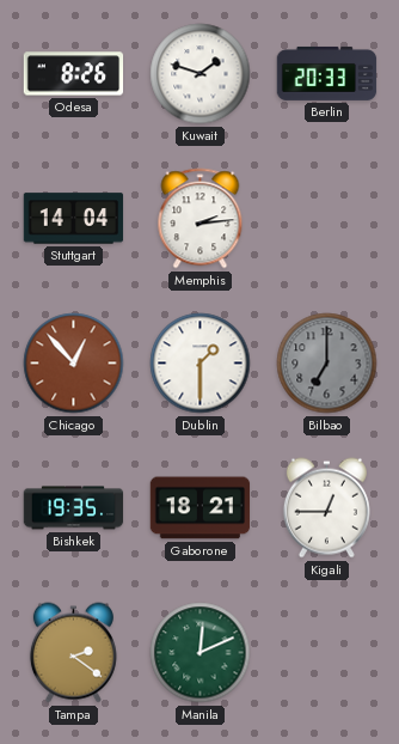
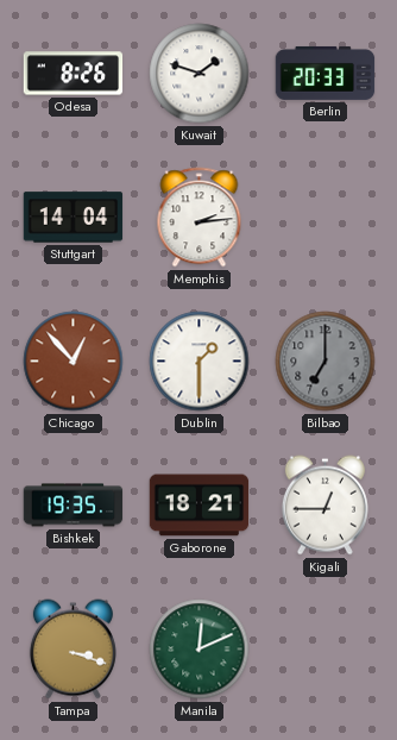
Tampa: 2:21 -> 3:18
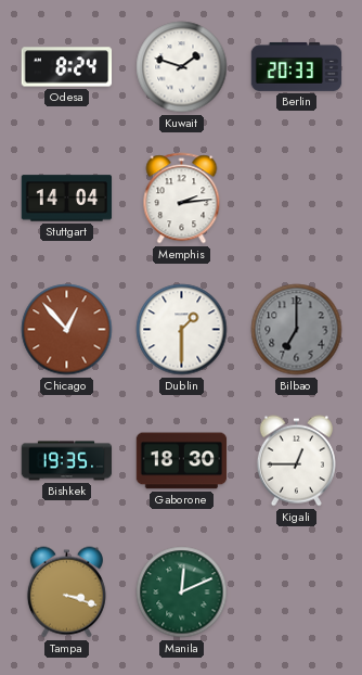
Odesa: 8:26 -> 8:24
Gaborone: 18:21 -> 18:30
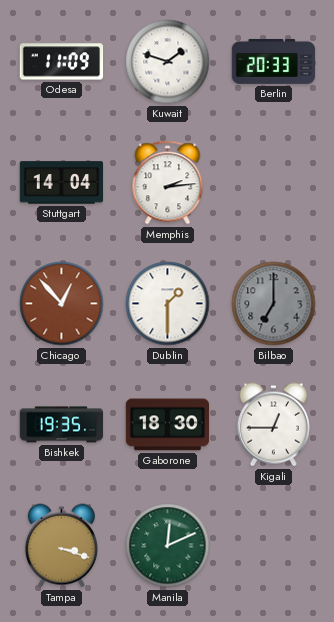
Odesa: 8:24 -> 11:09
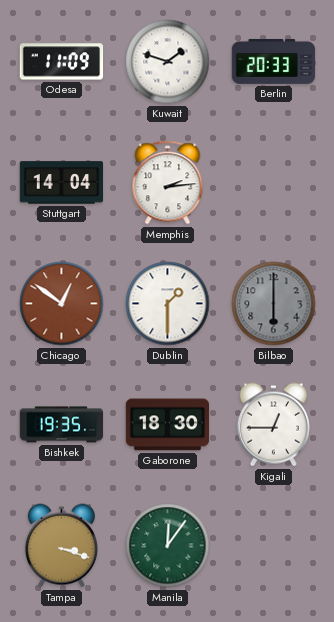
Chicago: 12:53 -> 12:51
Bilbao: 7:00 -> 6:00
Manila: 12:11 -> 12:06
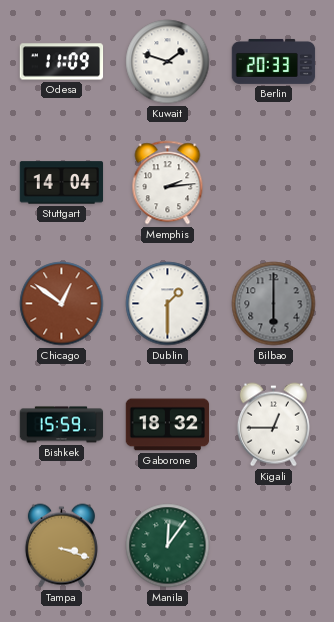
Bishkek: 19:35 -> 15:59
Gaborone: 18:30 -> 18:32
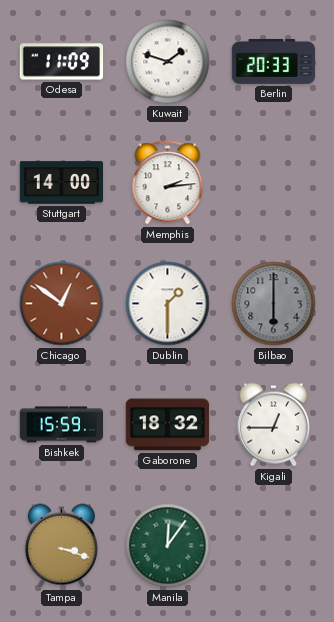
Stuttgart: 14:04 -> 14:00
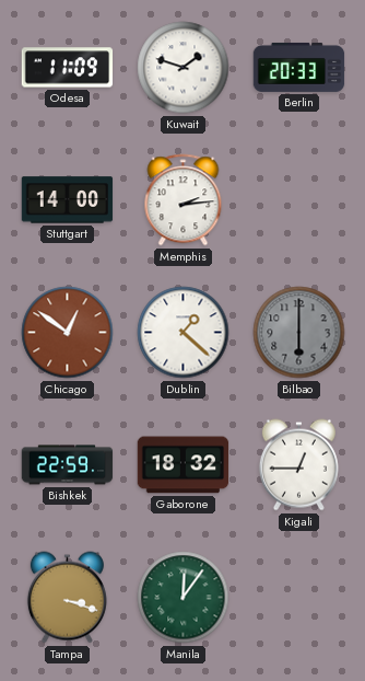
Dublin: 1:30 -> 1:22
Bishkek: 15:59 -> 22:59
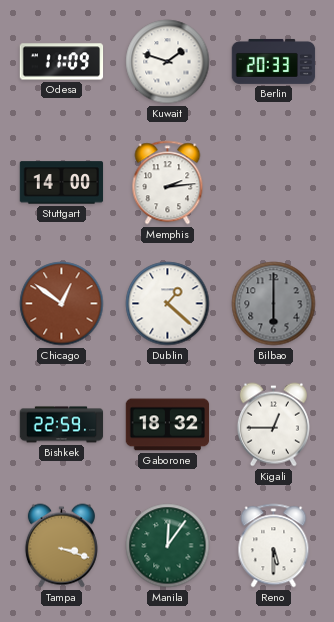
Reno: none -> 5:30
